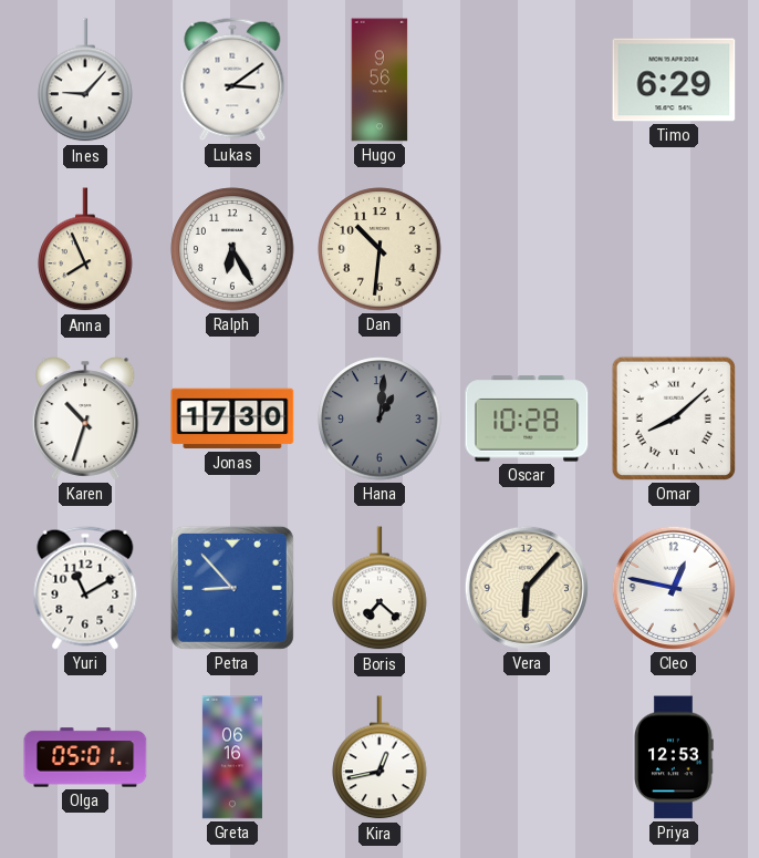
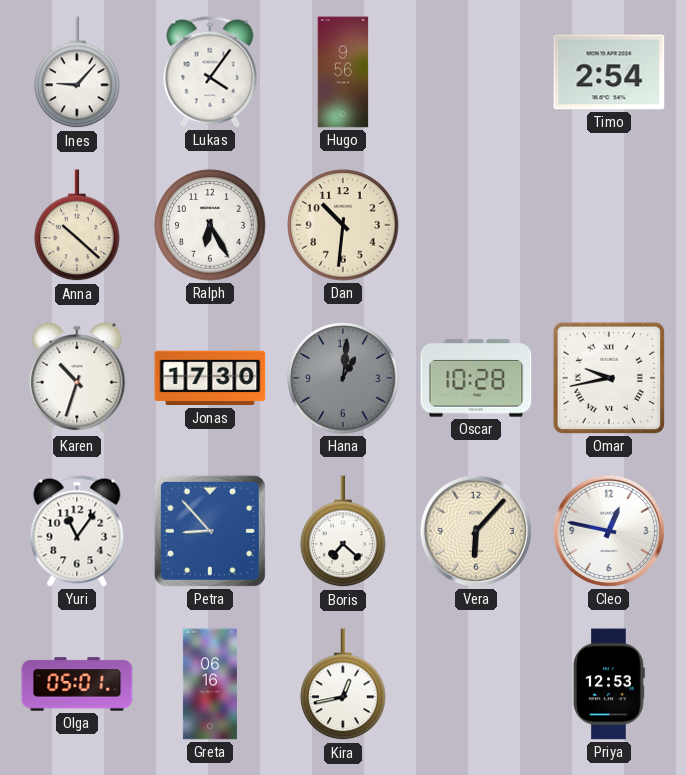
Lukas: 3:09 -> 4:06
Timo: 6:29 -> 2:54
Anna: 7:56 -> 10:22
Omar: 8:08 -> 9:43
Yuri: 11:10 -> 11:06
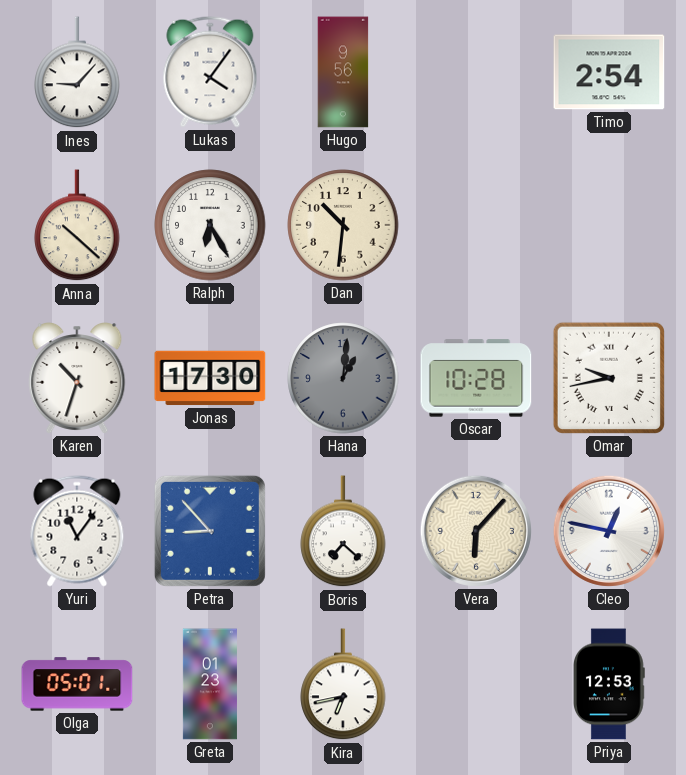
Greta: 06:16 -> 01:23
Kira: 12:43 -> 6:43
